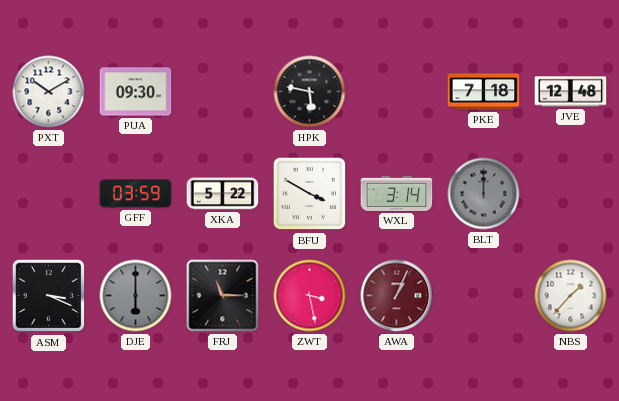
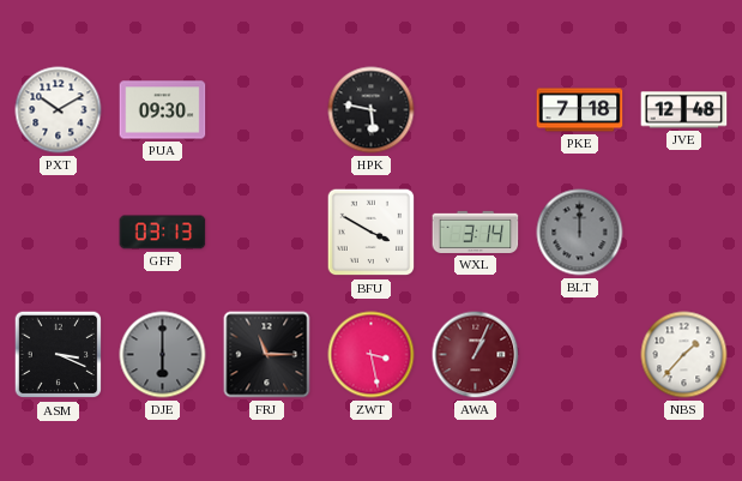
GFF: 03:59 -> 03:13
XKA: 5:22 -> none
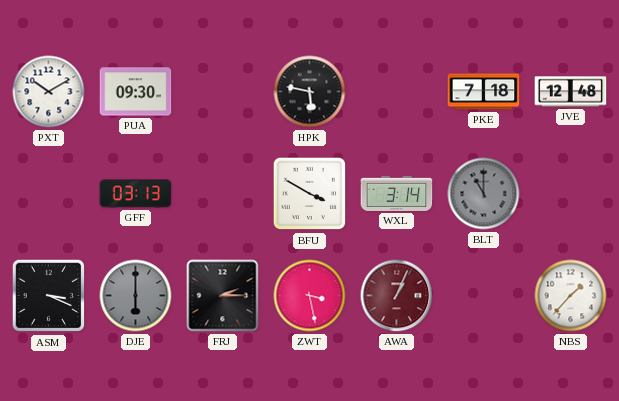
BLT: 12:00 -> 11:00
FRJ: 11:15 -> 2:15
